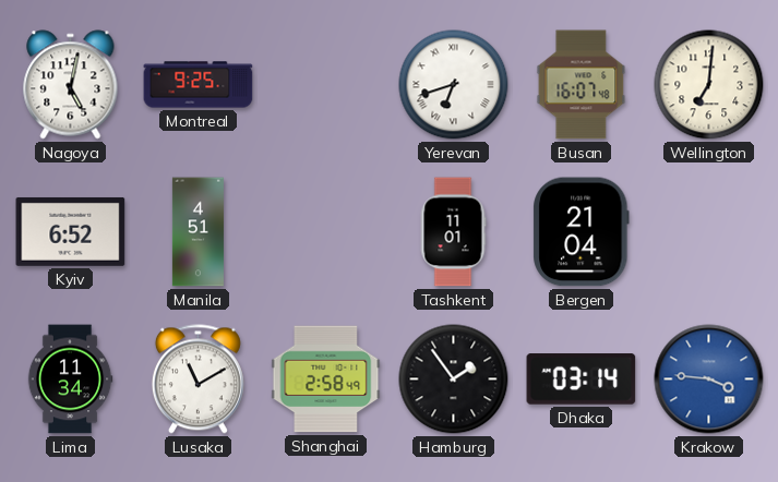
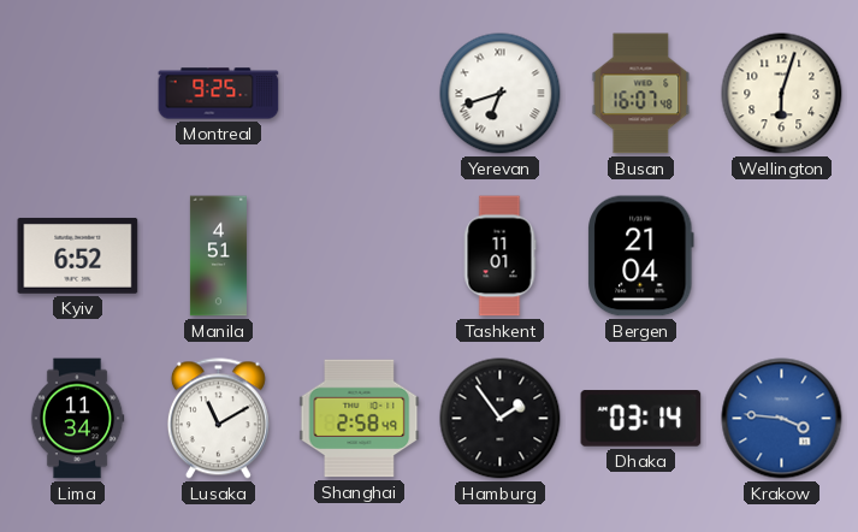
Nagoya: 5:02 -> none
Wellington: 7:01 -> 6:03
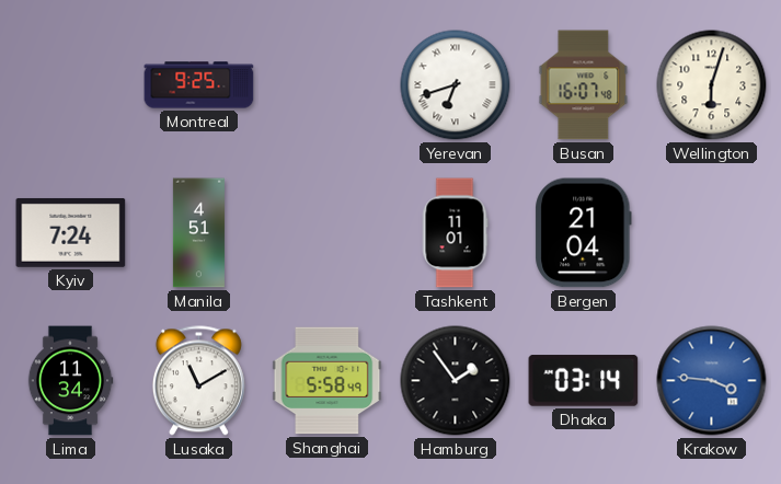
Kyiv: 6:52 -> 7:24
Shanghai: 2:58 -> 5:58
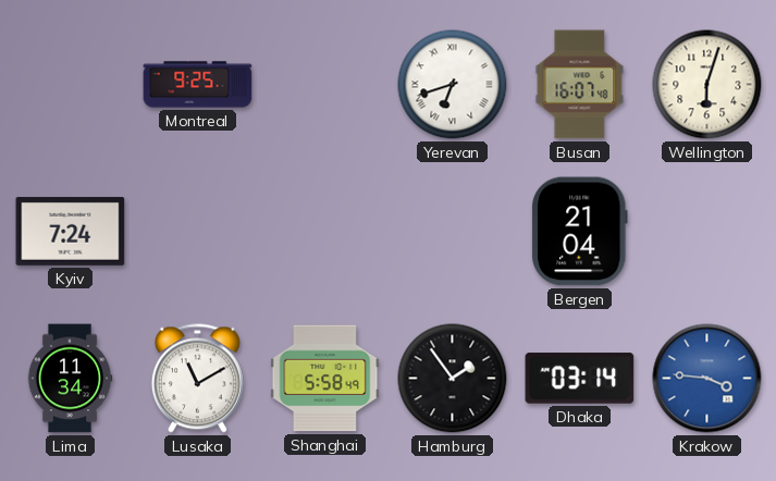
Manila: 4:51 -> none
Tashkent: 11:01 -> none
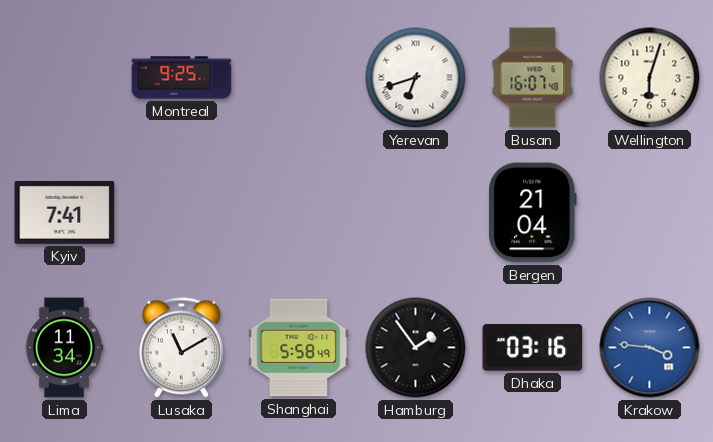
Kyiv: 7:24 -> 7:41
Dhaka: 03:14 -> 03:16
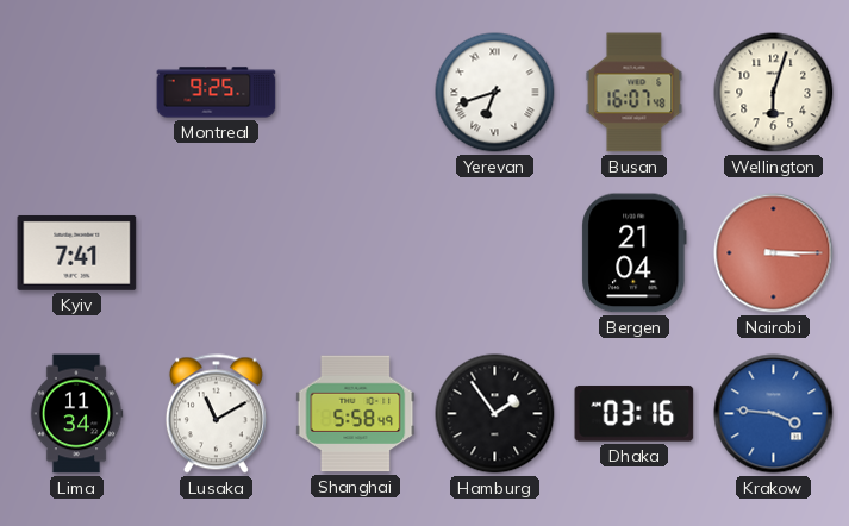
Nairobi: none -> 3:15
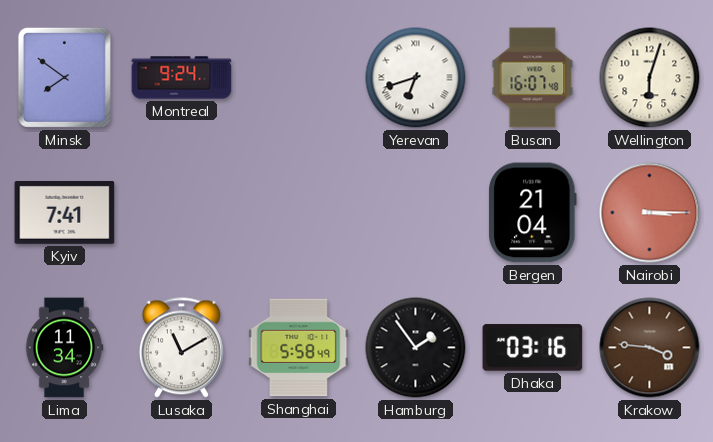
Minsk: none -> 7:51
Montreal: 9:25 -> 9:24
Krakow dial: blue -> brown
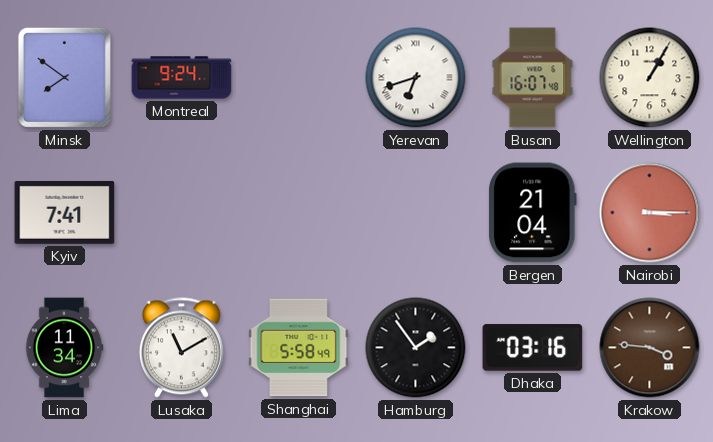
Wellington: 6:03 -> 1:05
